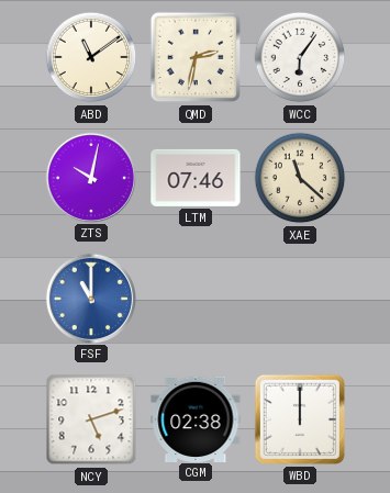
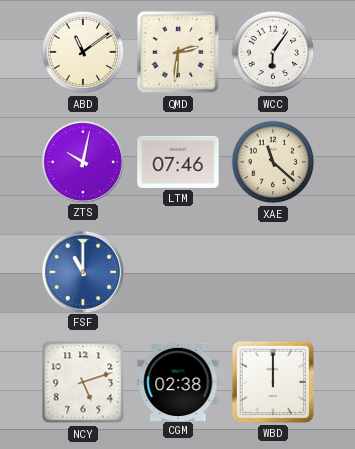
QMD: 2:32 -> 2:31
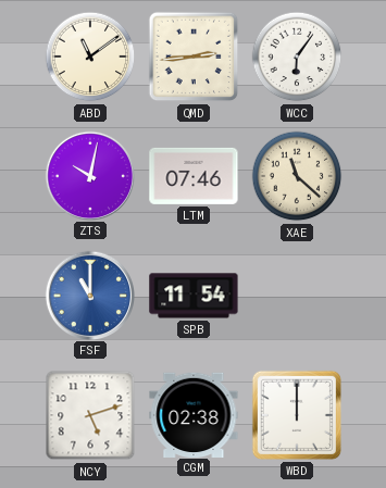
QMD: 2:31 -> 2:44
SPB: none -> 11:54
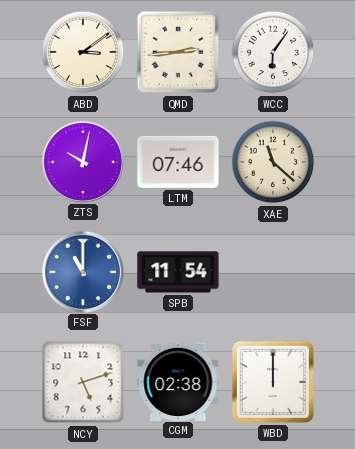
ABD: 11:09 -> 3:09
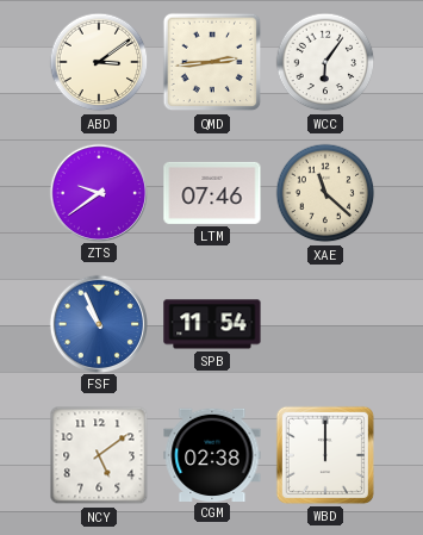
ZTS: 10:02 -> 9:39
FSF: 11:00 -> 10:56
NCY: 5:12 -> 5:09
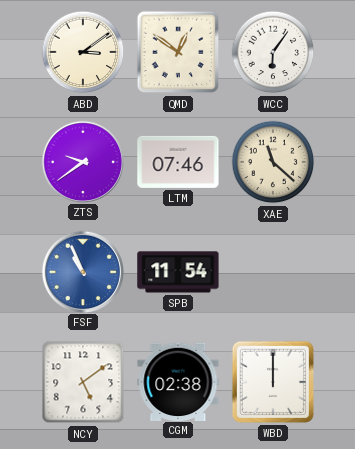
QMD: 2:44 -> 12:51
